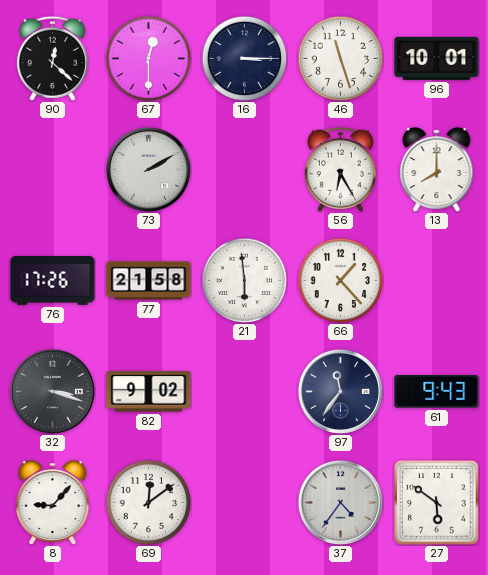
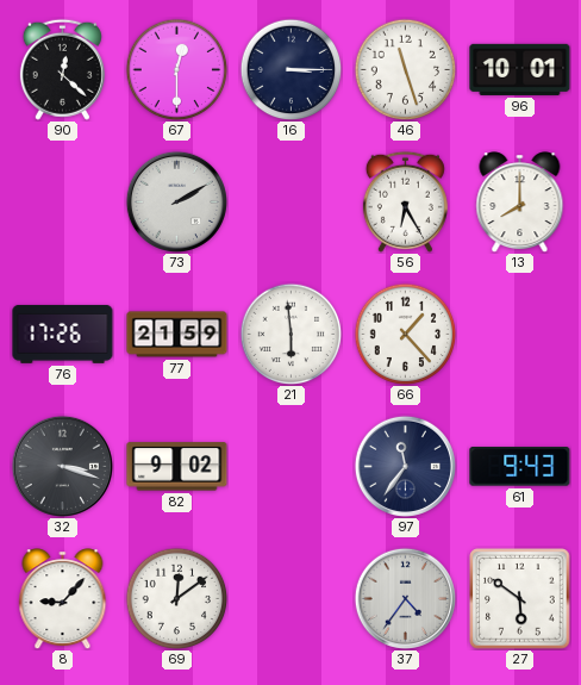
77: 21:58 -> 21:59
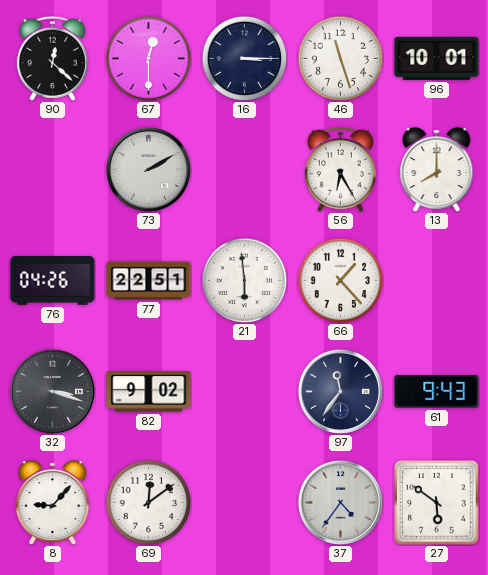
76: 17:26 -> 04:26
77: 21:59 -> 22:51
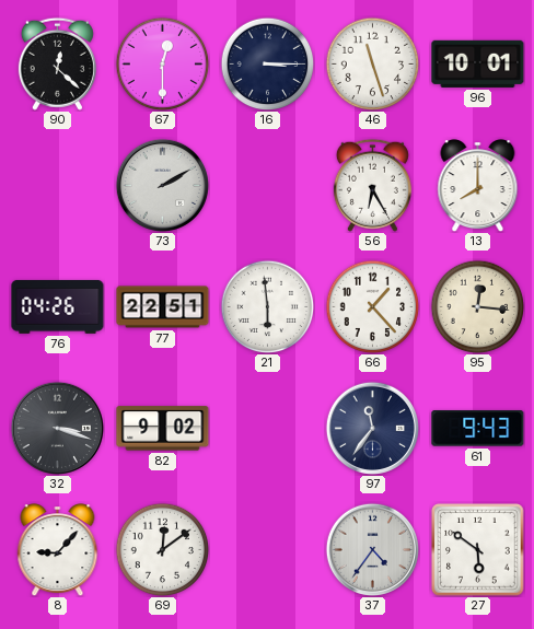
95: none -> 12:16
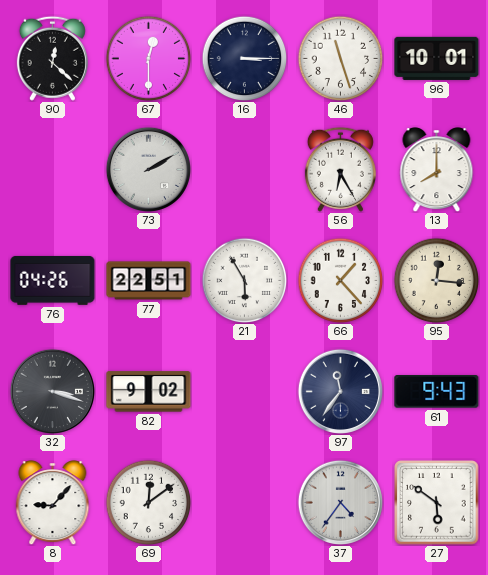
21: 5:59 -> 5:55
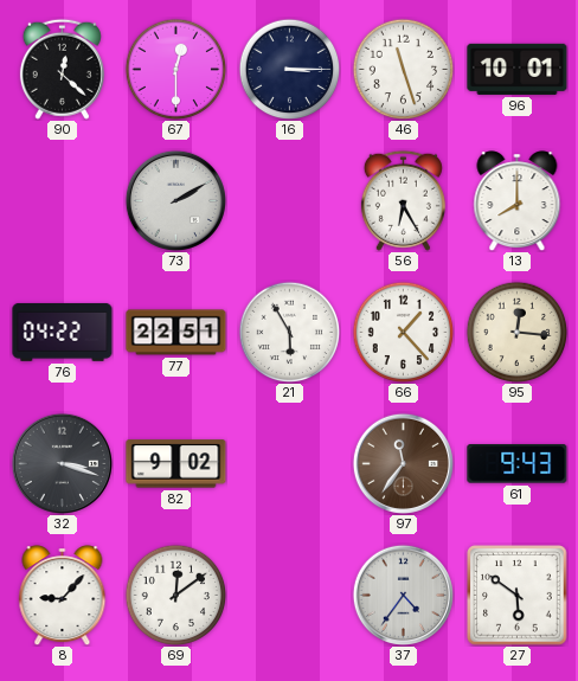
76: 04:26 -> 04:22
97 dial: navy -> brown
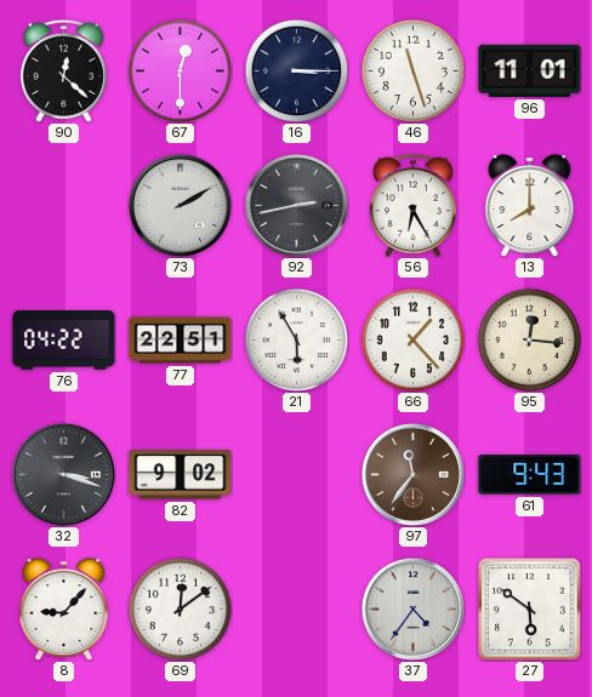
96: 10:01 -> 11:01
92: none -> 2:43
